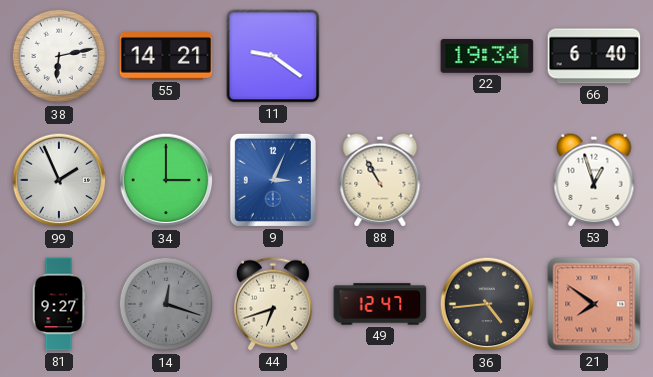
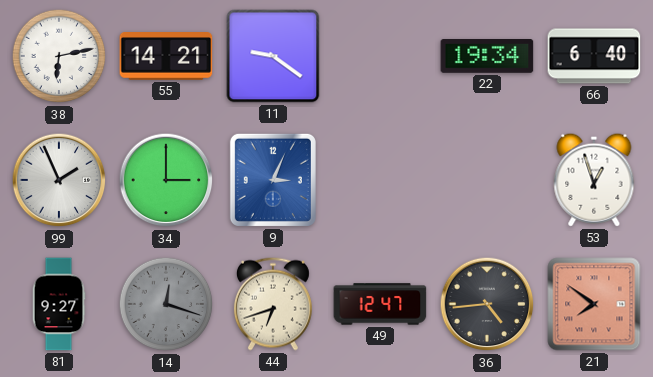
88: 10:55 -> none
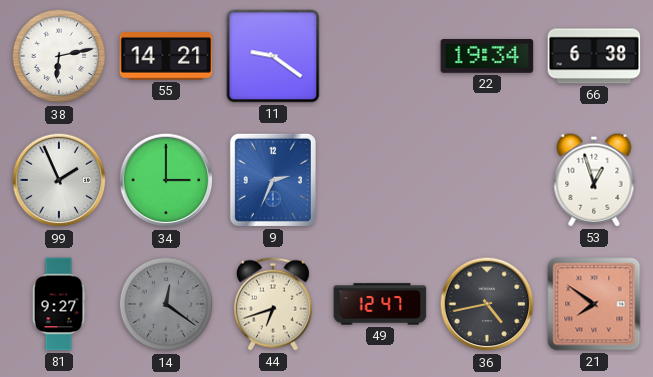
66: 6:40 -> 6:38
9: 3:04 -> 2:34
14: 12:18 -> 12:21
36: 4:44 -> 4:43
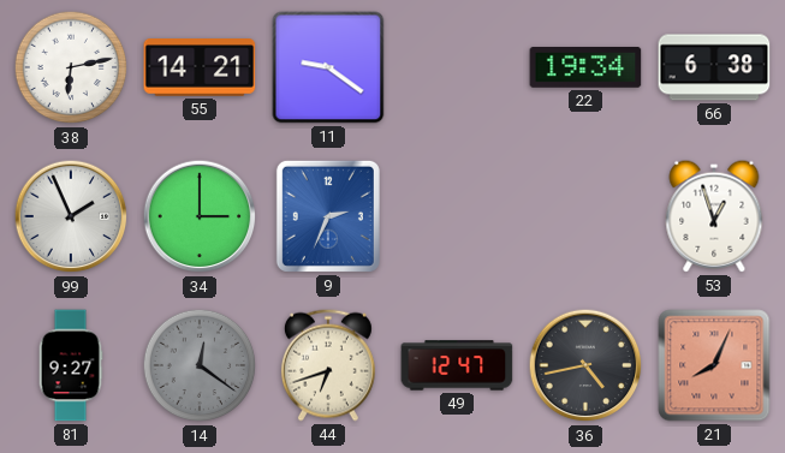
21: 7:51 -> 8:04
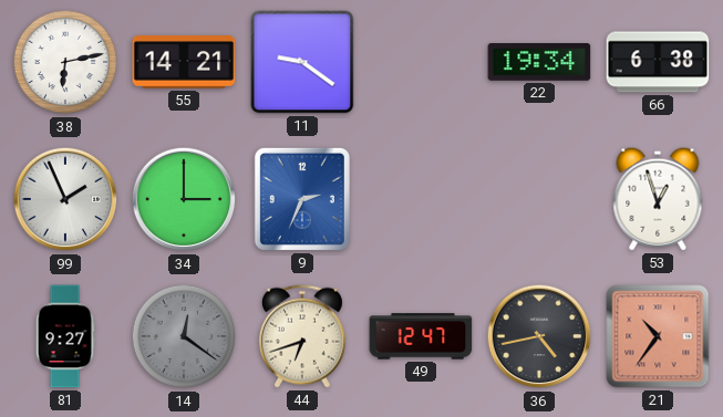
21: 8:04 -> 10:36
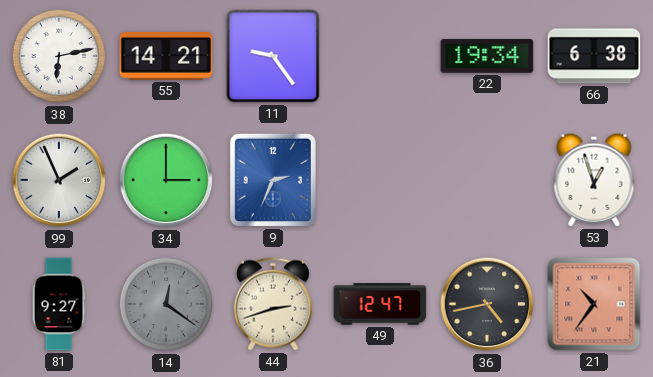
11: 9:21 -> 9:24
44: 6:42 -> 2:42
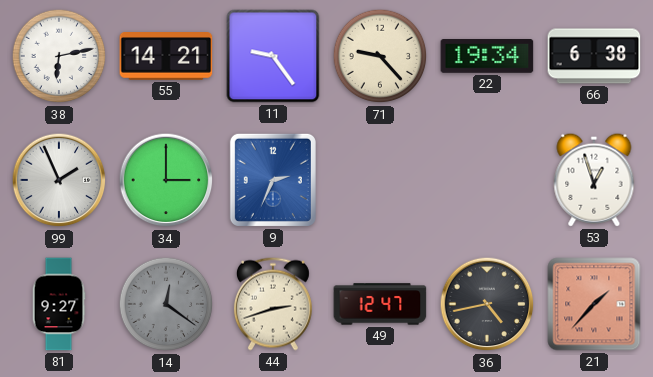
71: none -> 9:23
21: 10:36 -> 1:37
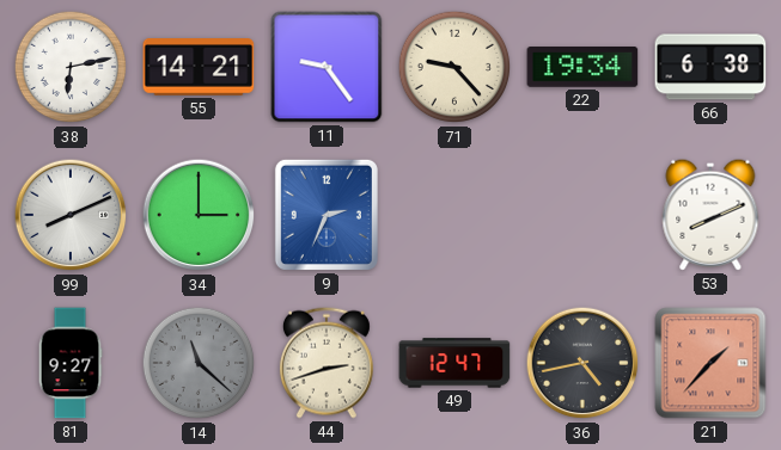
99: 1:56 -> 8:11
53: 12:57 -> 8:11
14: 12:21 -> 11:22
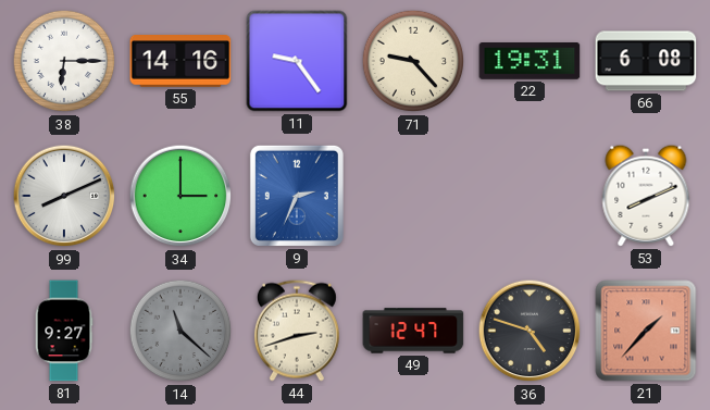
38: 6:13 -> 6:15
55: 14:21 -> 14:16
22: 19:34 -> 19:31
66: 6:38 -> 6:08
36: 4:43 -> 4:48
